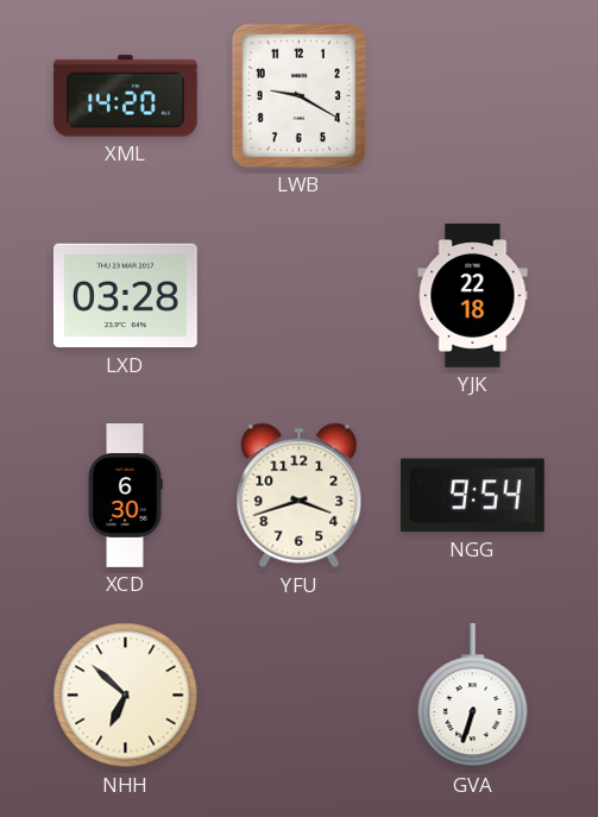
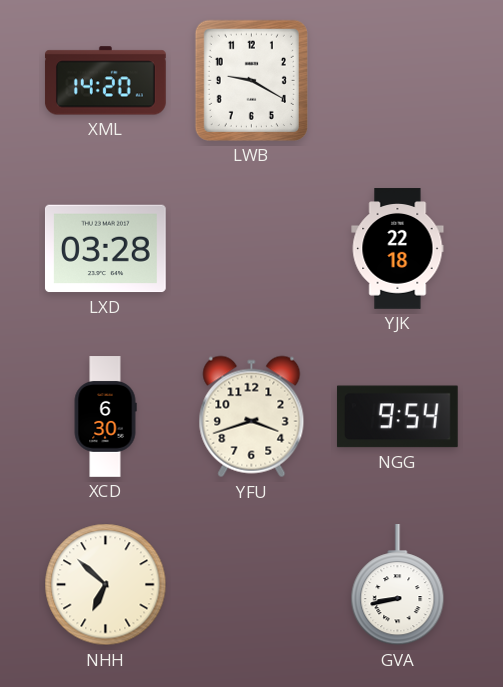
GVA: 6:33 -> 8:43
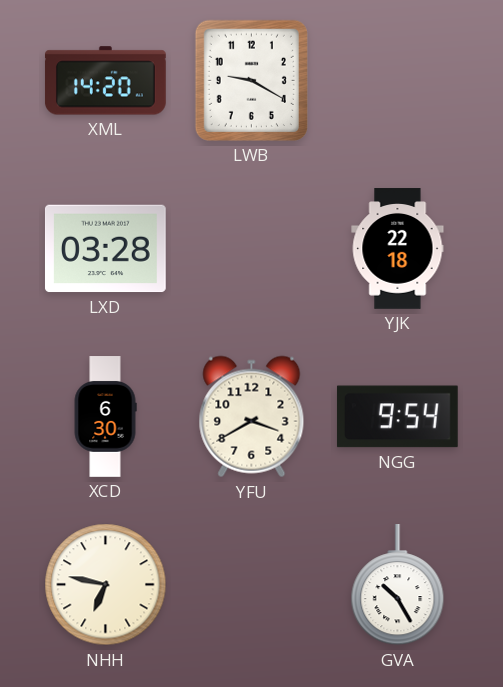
YFU: 3:42 -> 3:40
NHH: 6:52 -> 6:47
GVA: 8:43 -> 10:25
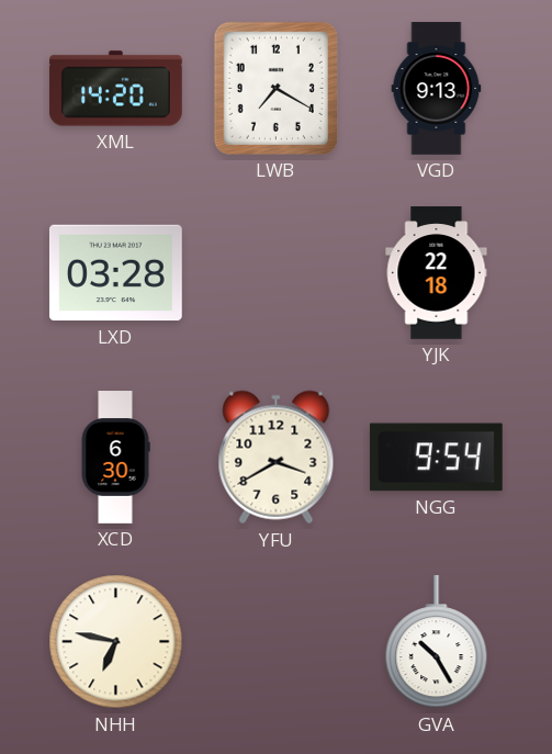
LWB: 9:20 -> 7:20
VGD: none -> 9:13
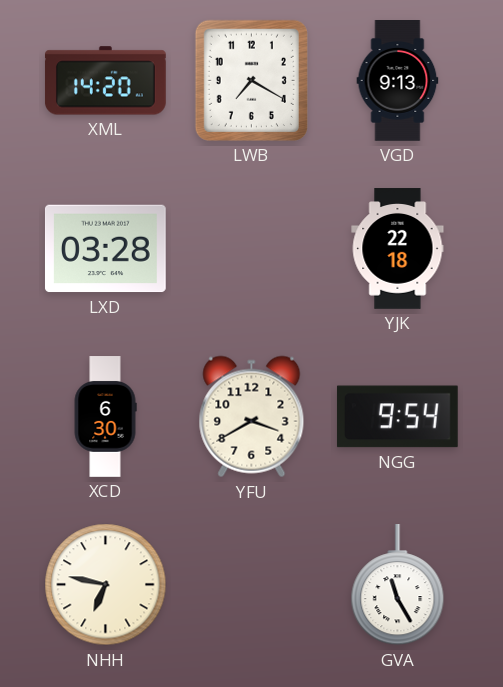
GVA: 10:25 -> 11:25
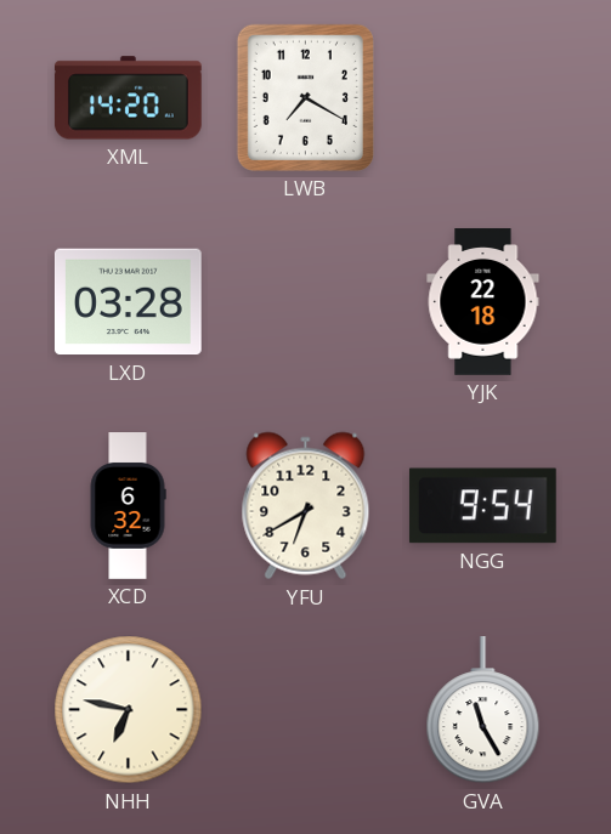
VGD: 9:13 -> none
XCD: 6:30 -> 6:32
YFU: 3:40 -> 6:40
